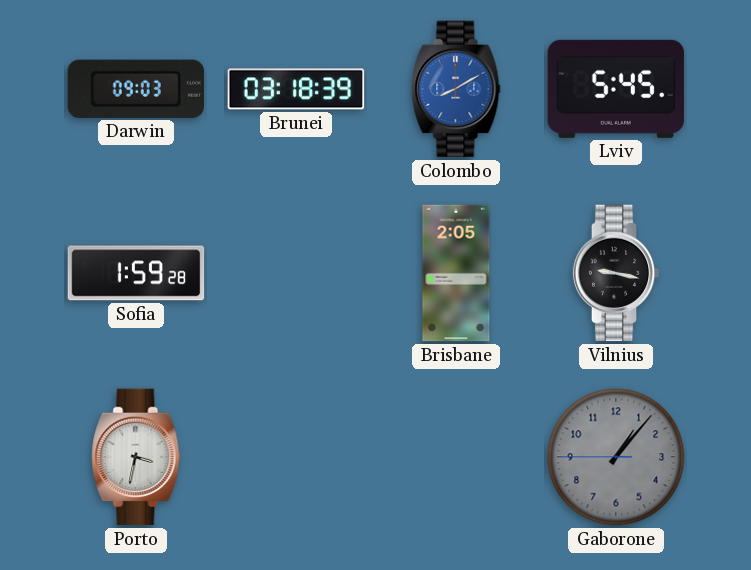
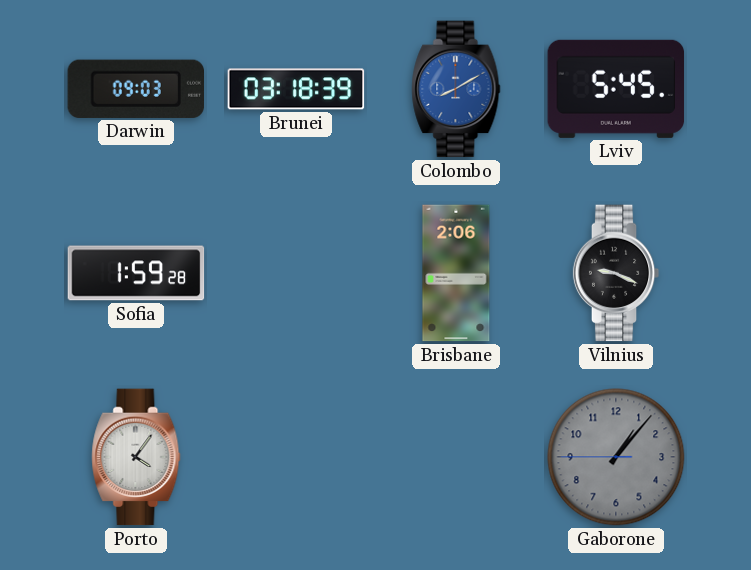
Brisbane: 2:05 -> 2:06
Vilnius: 9:17 -> 9:19
Porto: 3:32 -> 4:06
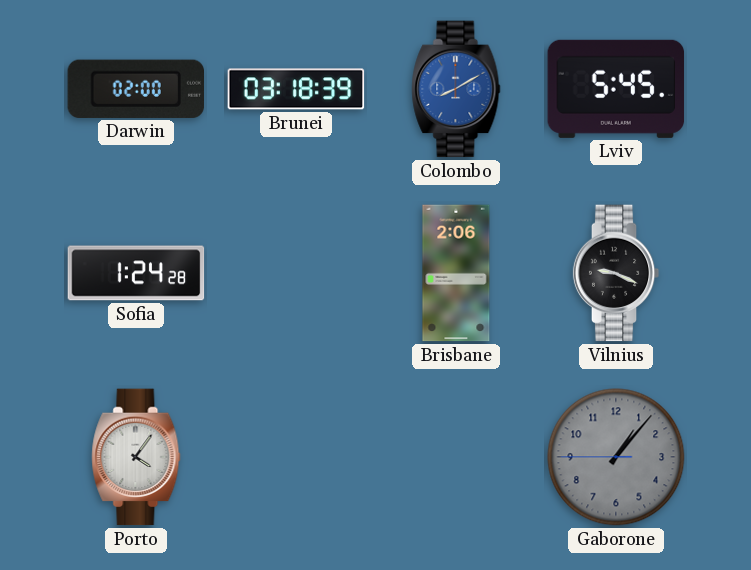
Darwin: 09:03 -> 02:00
Sofia: 1:59 -> 1:24
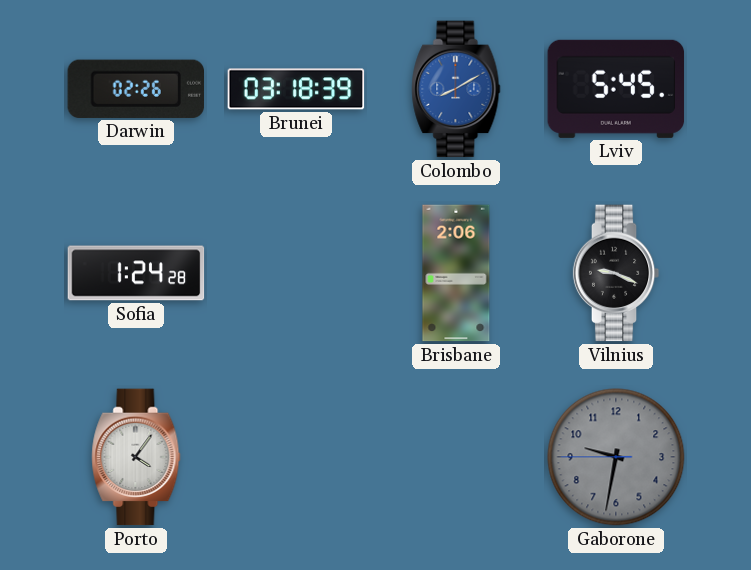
Darwin: 02:00 -> 02:26
Gaborone: 1:06 -> 9:31
